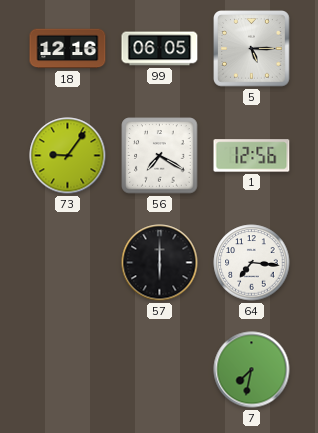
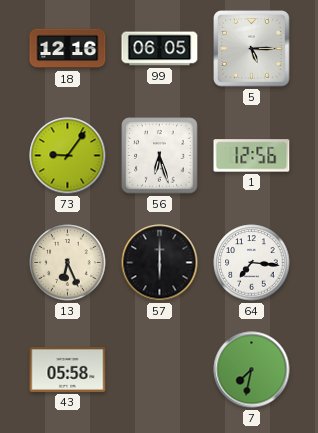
56: 7:20 -> 6:27
13: none -> 6:26
43: none -> 05:58
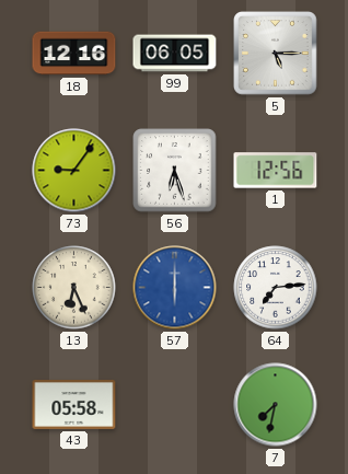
57 dial: black -> blue
64: 7:16 -> 7:14
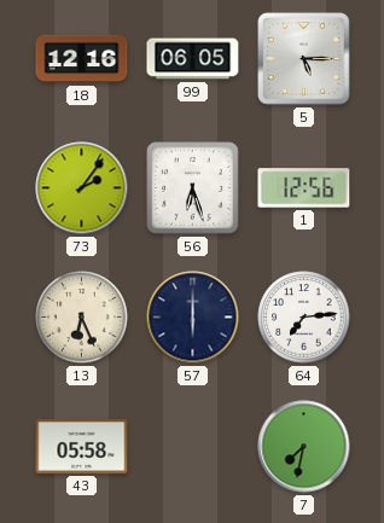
73: 9:06 -> 2:06
57 dial: blue -> navy
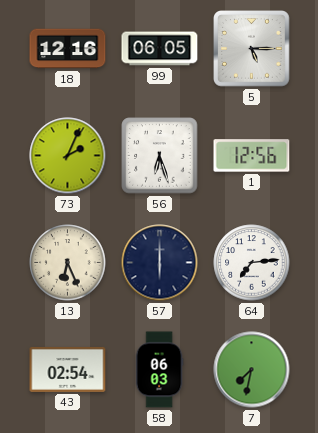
73: 2:06 -> 2:04
43: 05:58 -> 02:54
58: none -> 06:03
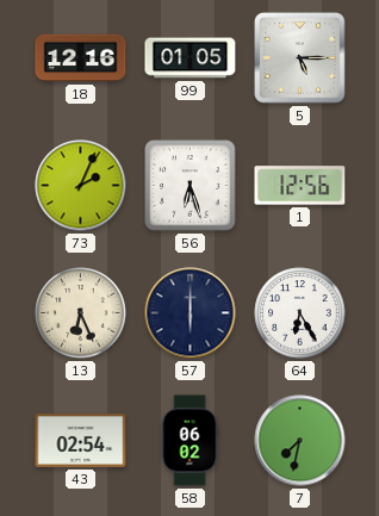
99: 06:05 -> 01:05
64: 7:14 -> 6:25
58: 06:03 -> 06:02
